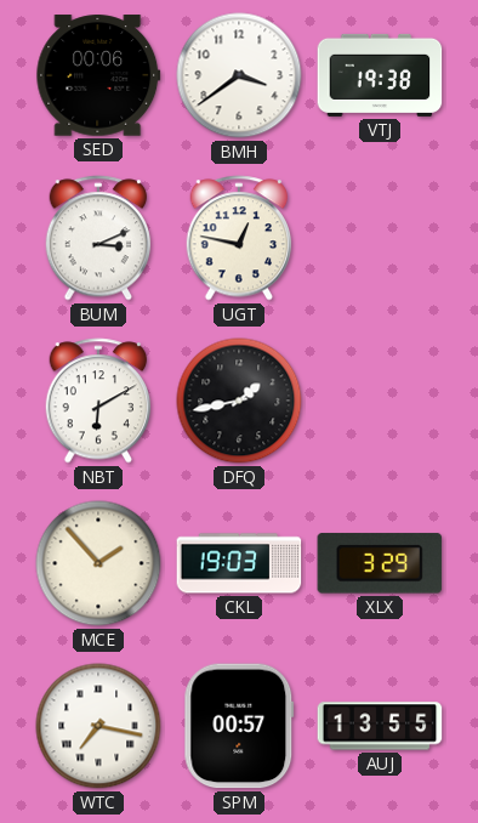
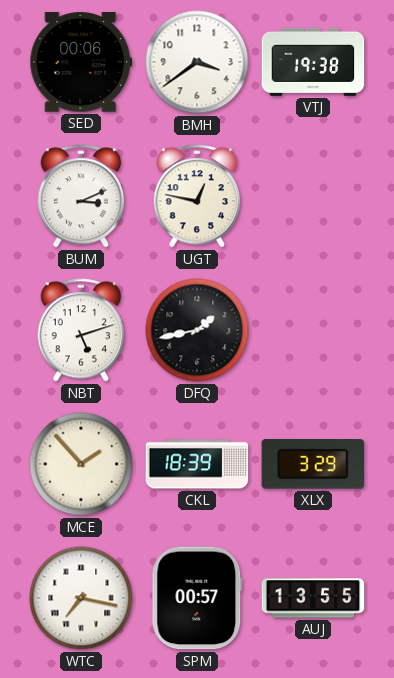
NBT: 6:10 -> 5:12
CKL: 19:03 -> 18:39
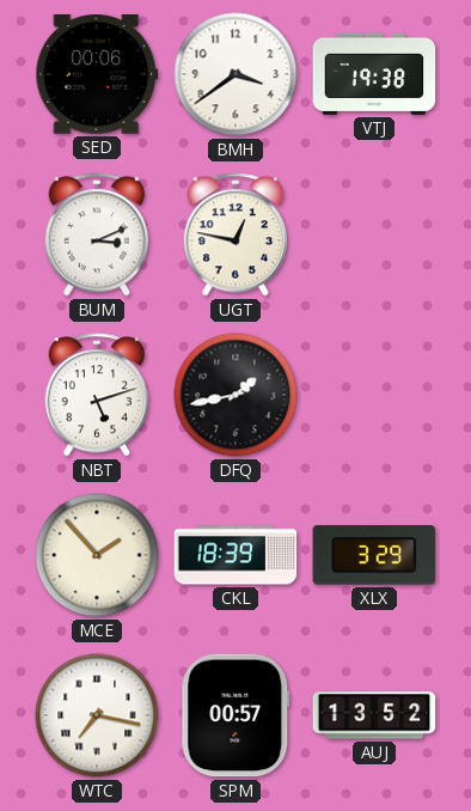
AUJ: 13:55 -> 13:52
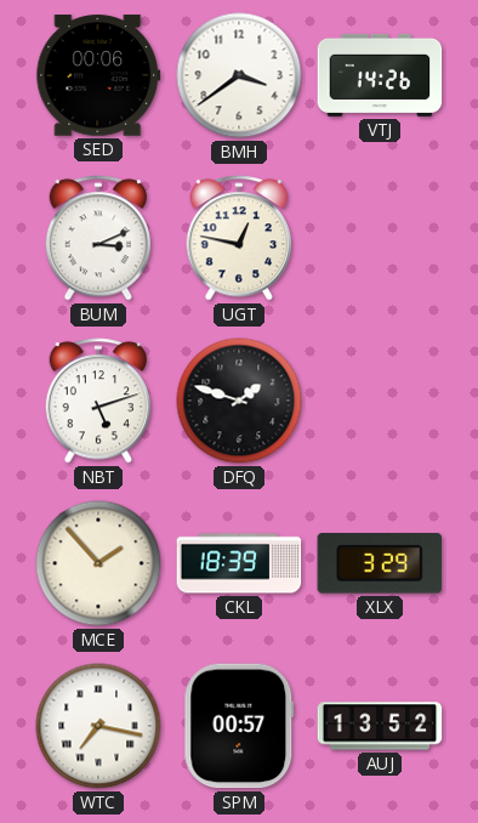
VTJ: 19:38 -> 14:26
DFQ: 1:43 -> 1:48
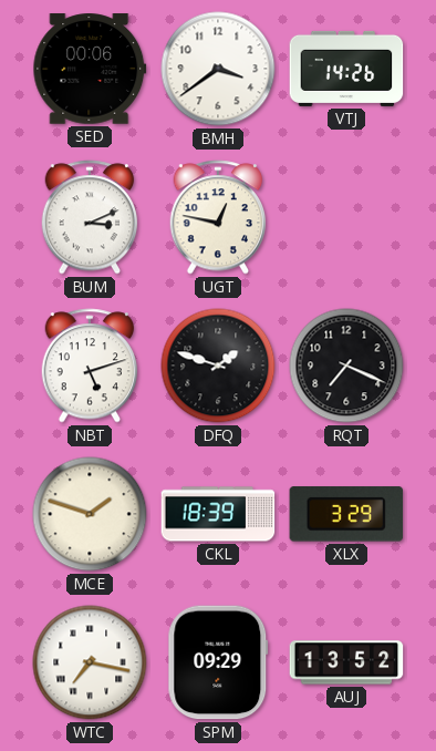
RQT: none -> 7:19
MCE: 1:53 -> 1:48
SPM: 00:57 -> 09:29
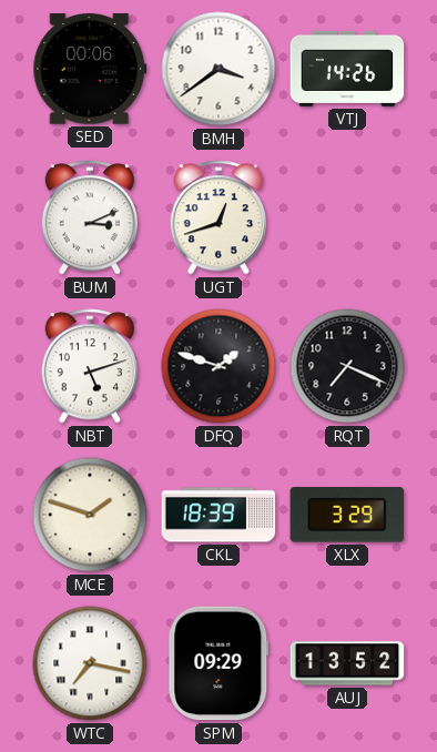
UGT: 12:47 -> 12:42
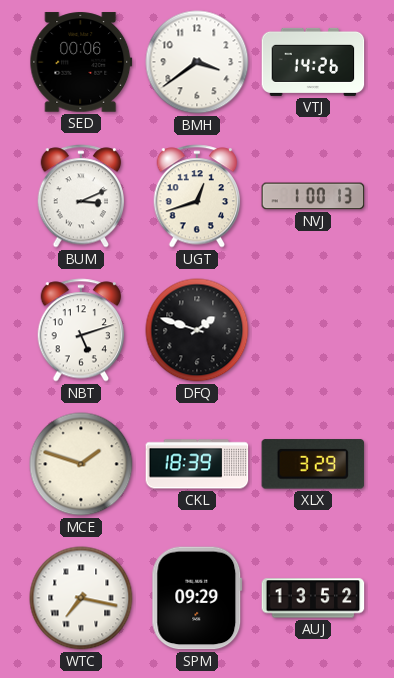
NVJ: none -> 1:00
RQT: 7:19 -> none
